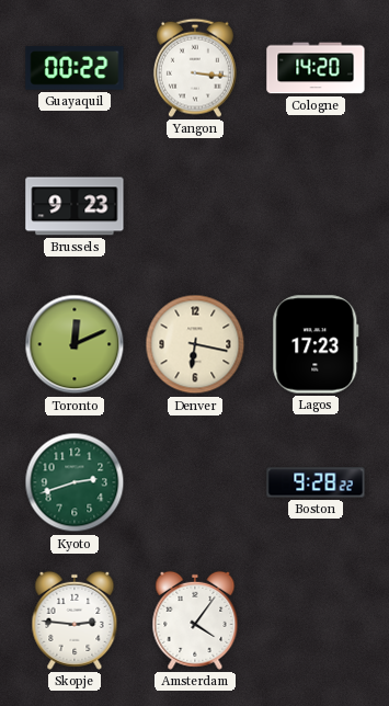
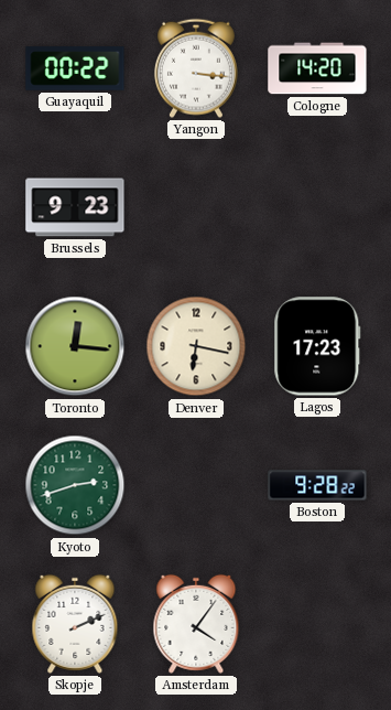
Toronto: 12:11 -> 12:16
Skopje: 2:46 -> 2:11
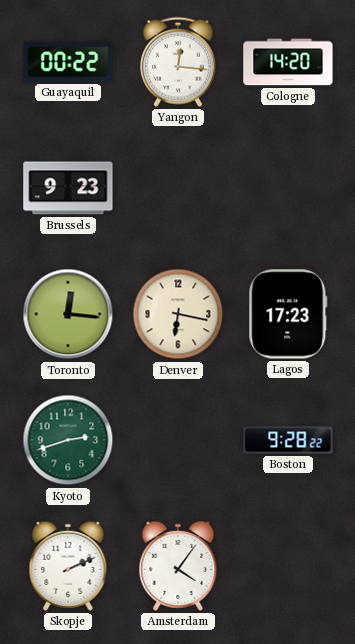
Yangon: 3:16 -> 12:16
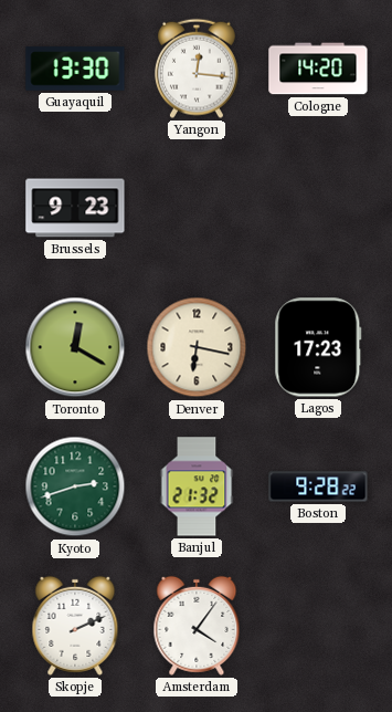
Guayaquil: 00:22 -> 13:30
Toronto: 12:16 -> 12:20
Banjul: none -> 21:32
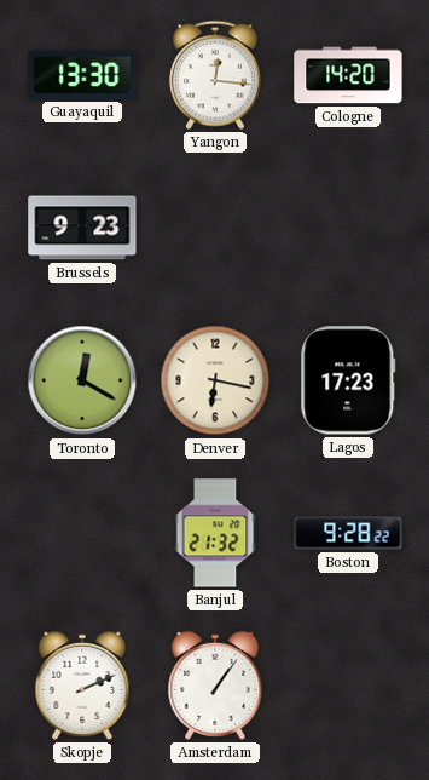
Kyoto: 2:42 -> none
Amsterdam: 4:06 -> 1:06
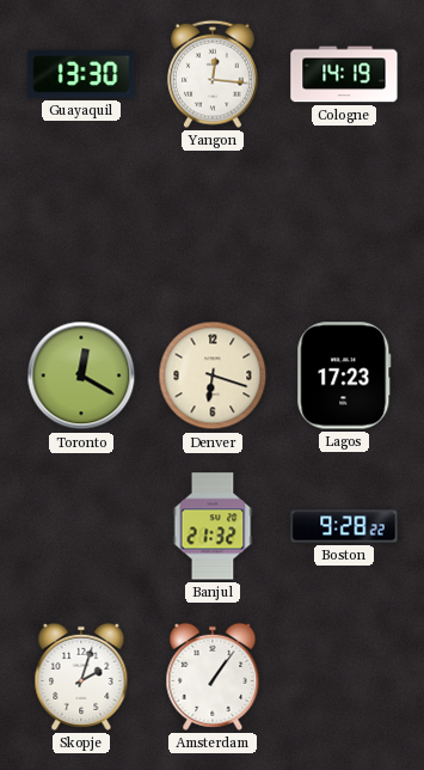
Cologne: 14:20 -> 14:19
Brussels: 9:23 -> none
Denver: 6:17 -> 6:18
Skopje: 2:11 -> 2:03
